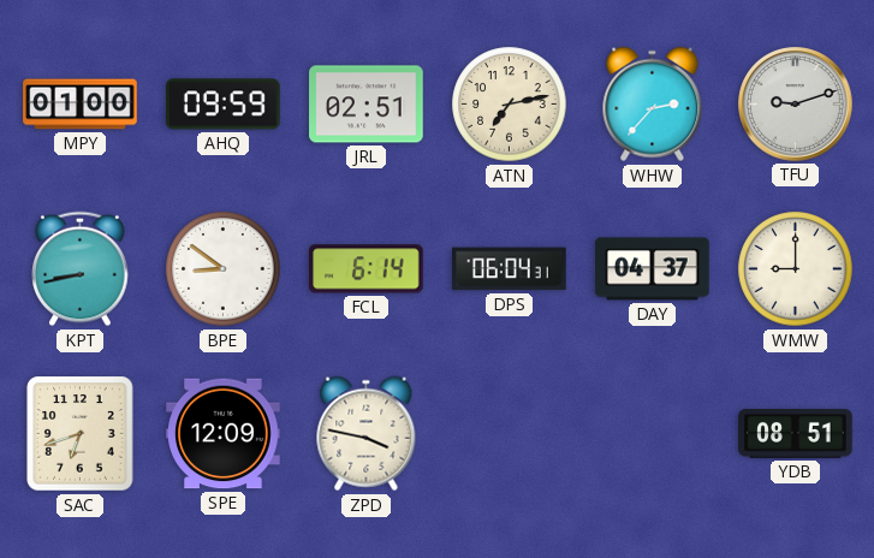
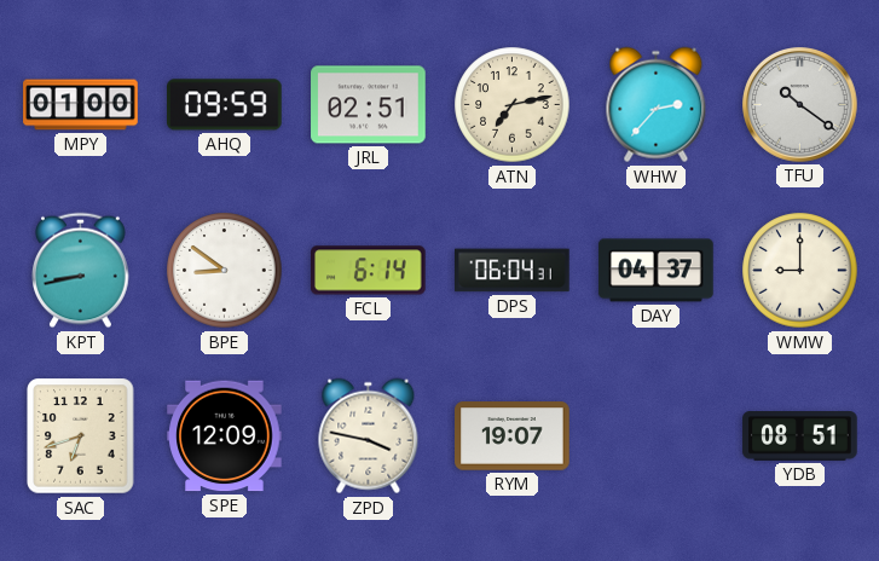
TFU: 9:12 -> 10:21
RYM: none -> 19:07
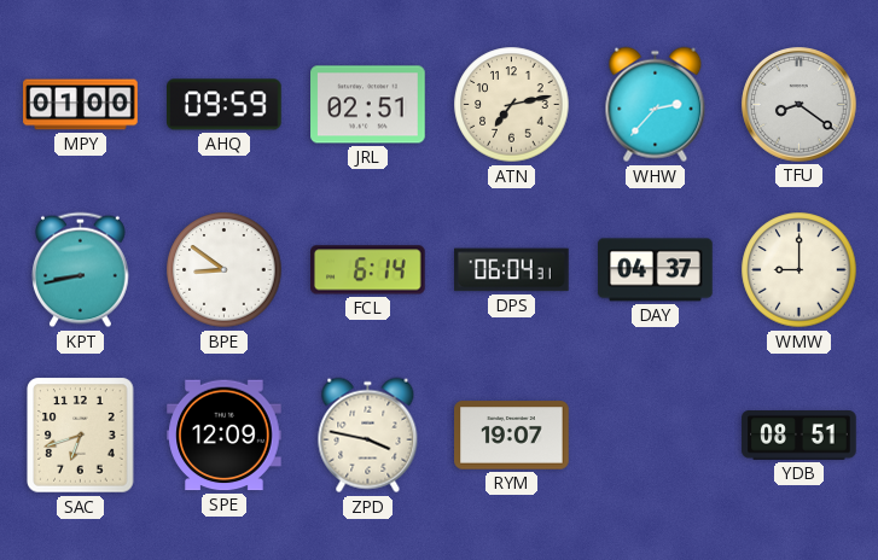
TFU: 10:21 -> 8:21
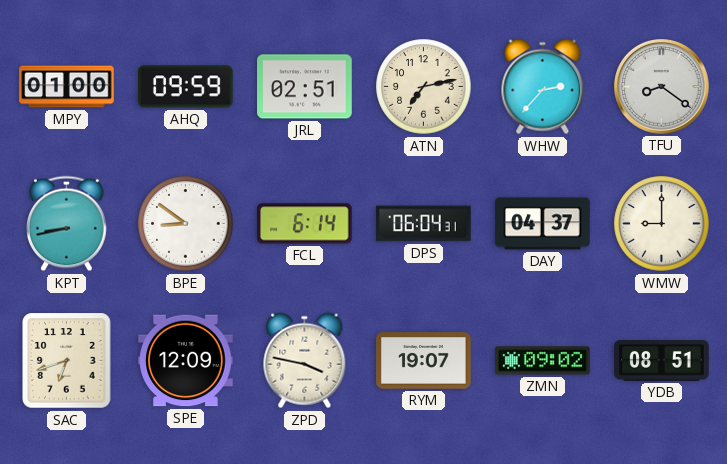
ZMN: none -> 09:02
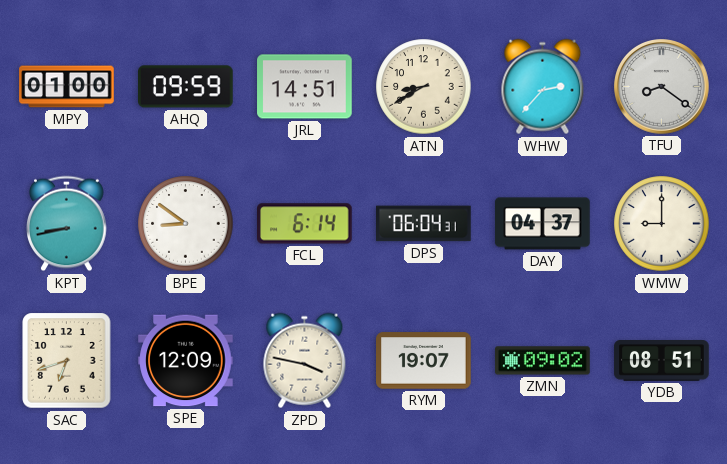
JRL: 02:51 -> 14:51
ATN: 7:13 -> 8:40
